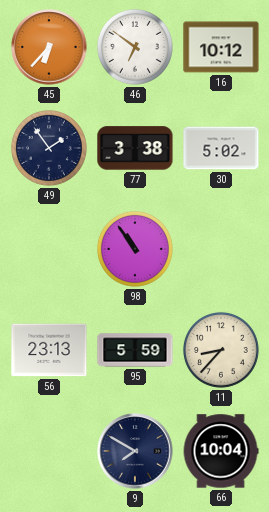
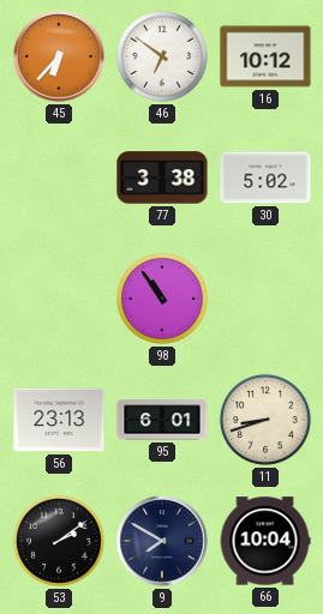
49: 1:54 -> none
95: 5:59 -> 6:01
11: 8:37 -> 8:42
53: none -> 2:09
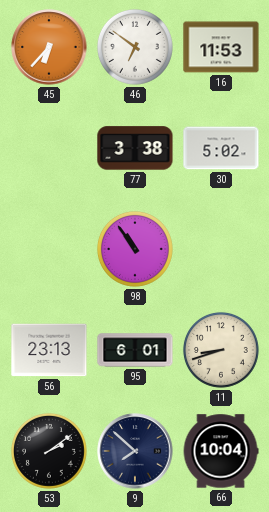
16: 10:12 -> 11:53
9: 7:50 -> 7:52
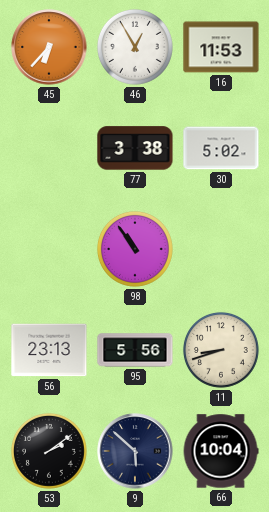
46: 6:51 -> 12:55
95: 6:01 -> 5:56
9: 7:52 -> 5:52
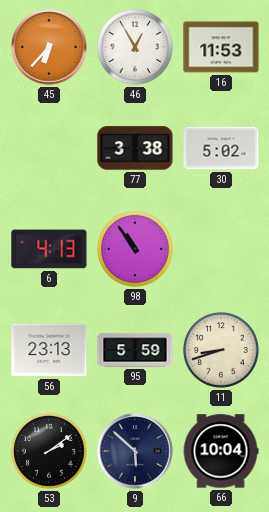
6: none -> 4:13
95: 5:56 -> 5:59
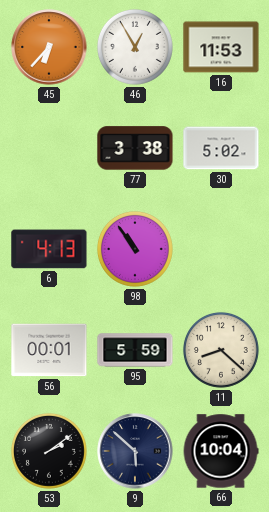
56: 23:13 -> 00:01
11: 8:42 -> 8:22
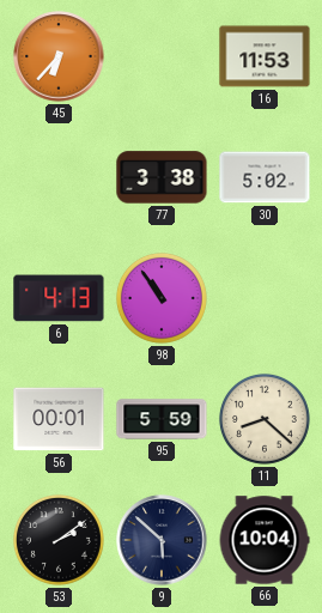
46: 12:55 -> none
